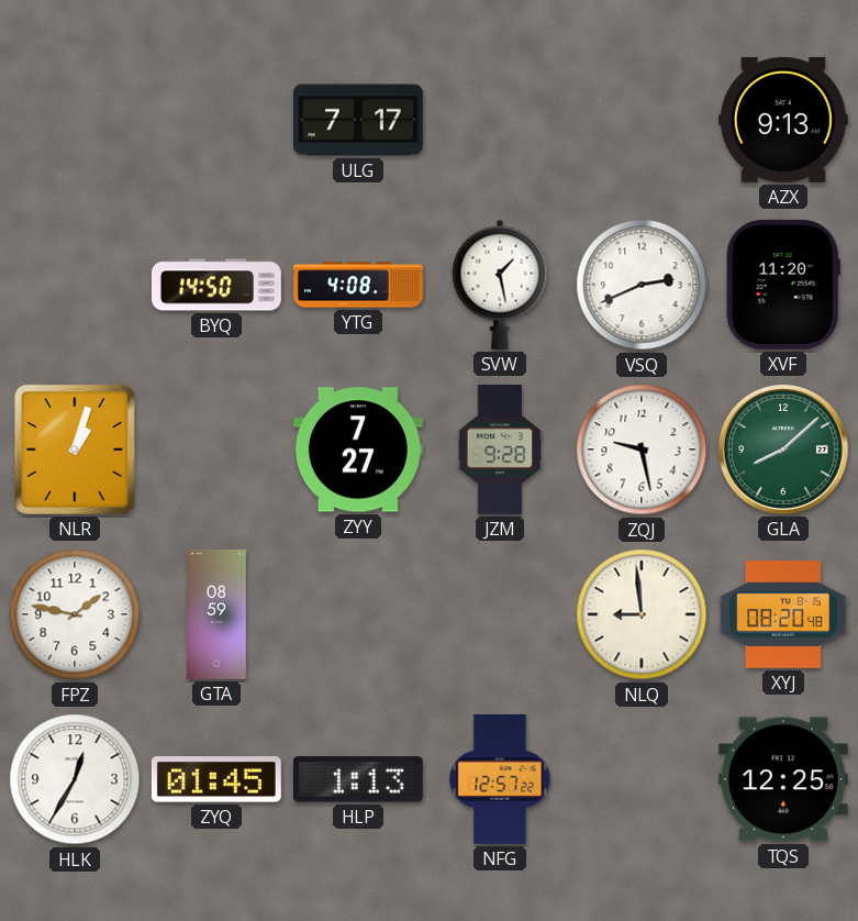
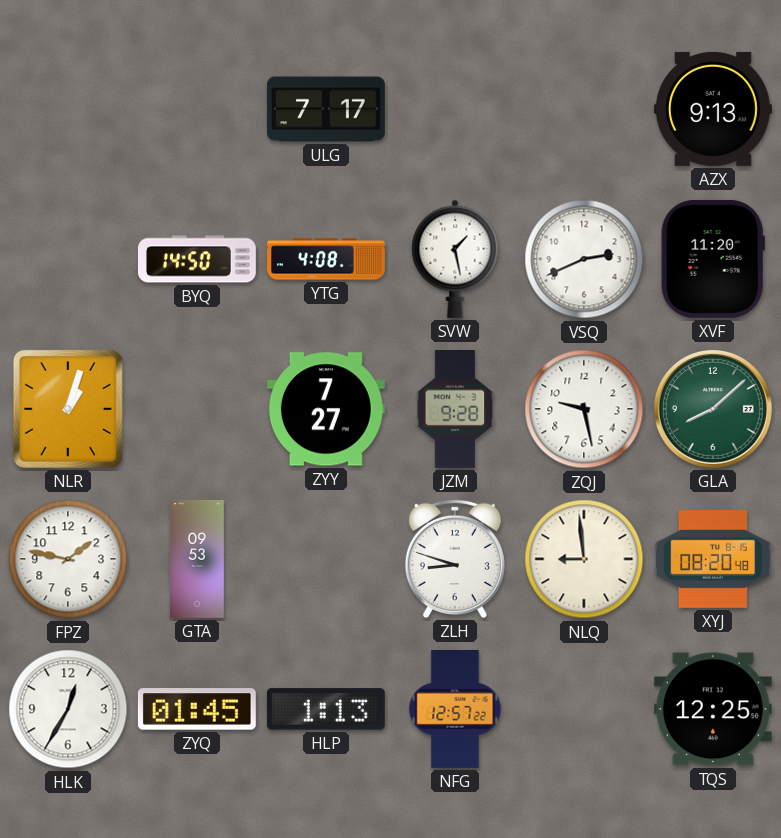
GTA: 08:59 -> 09:53
ZLH: none -> 8:48
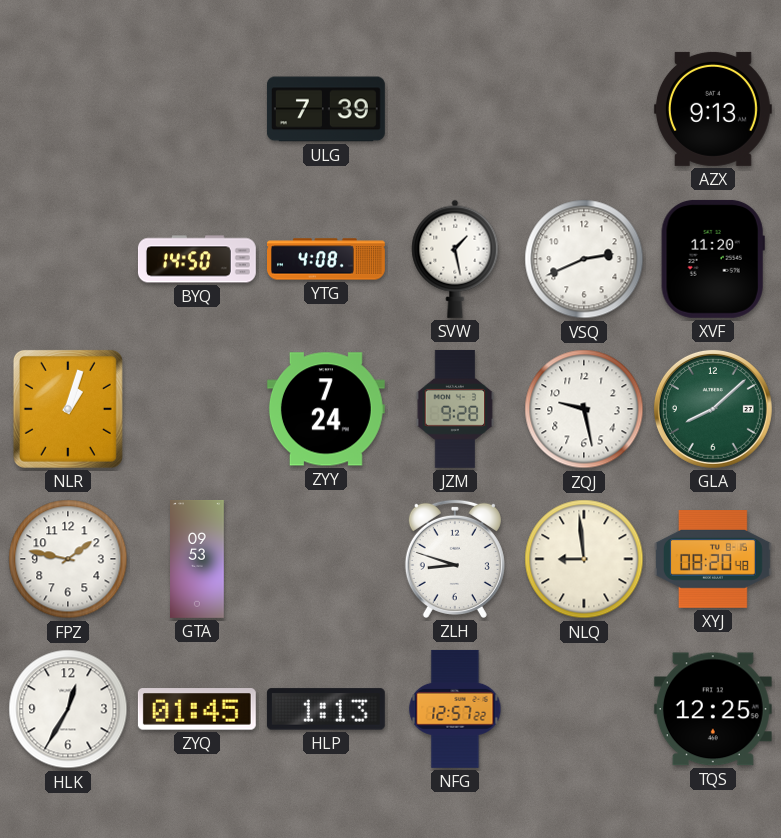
ULG: 7:17 -> 7:39
ZYY: 7:27 -> 7:24
